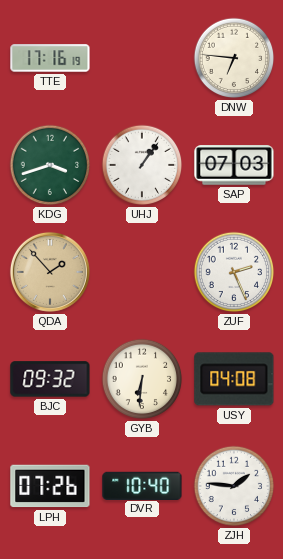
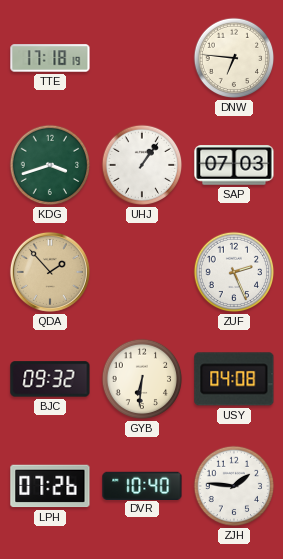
TTE: 17:16 -> 17:18
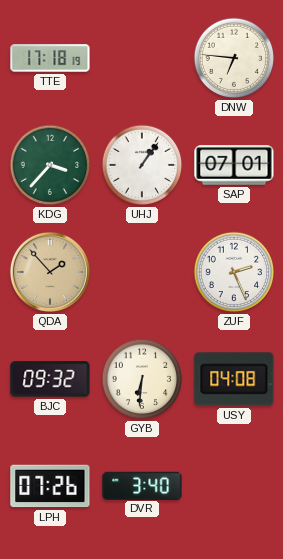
KDG: 3:42 -> 3:37
SAP: 07:03 -> 07:01
DVR: 10:40 -> 3:40
ZJH: 1:46 -> none
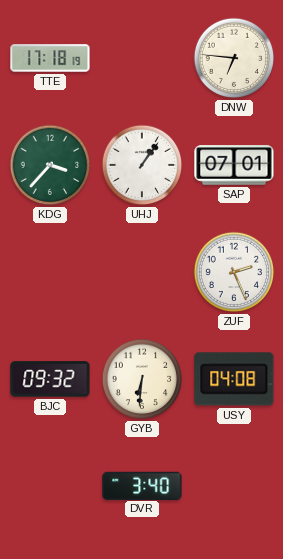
QDA: 1:53 -> none
LPH: 07:26 -> none
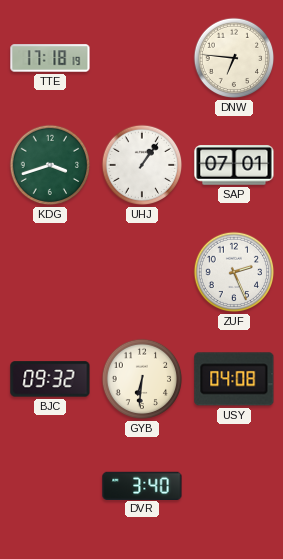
KDG: 3:37 -> 3:42
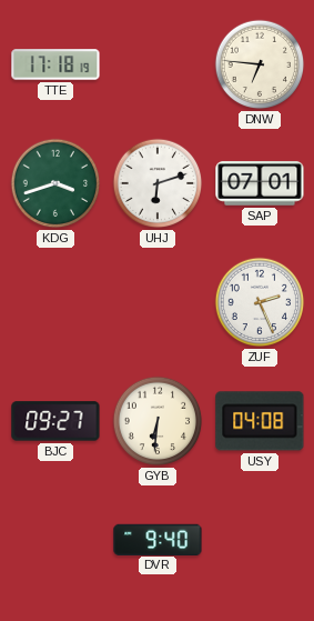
UHJ: 1:06 -> 6:12
BJC: 09:32 -> 09:27
DVR: 3:40 -> 9:40
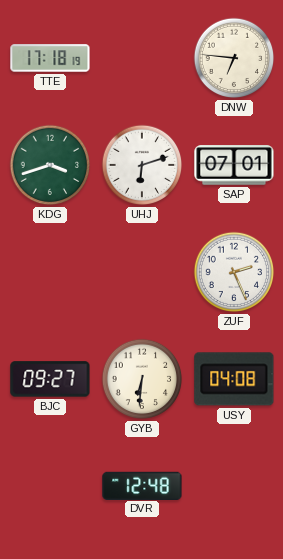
DVR: 9:40 -> 12:48
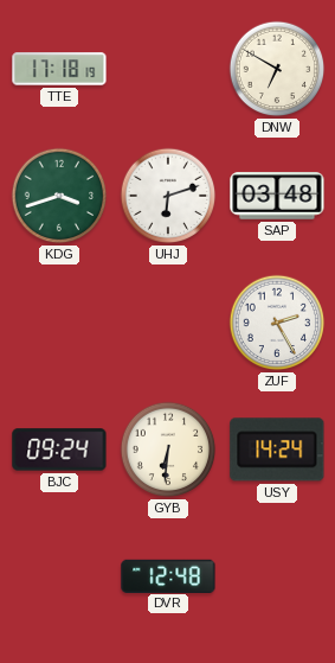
DNW: 6:46 -> 6:50
SAP: 07:01 -> 03:48
ZUF: 2:26 -> 2:25
BJC: 09:27 -> 09:24
USY: 04:08 -> 14:24
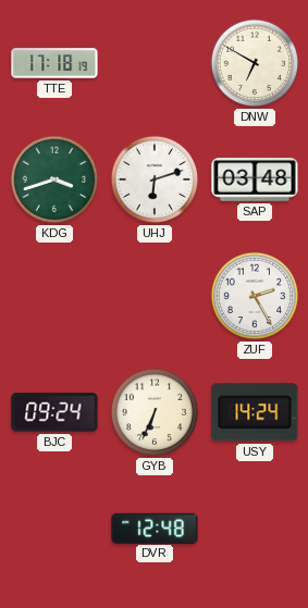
GYB: 6:31 -> 6:34
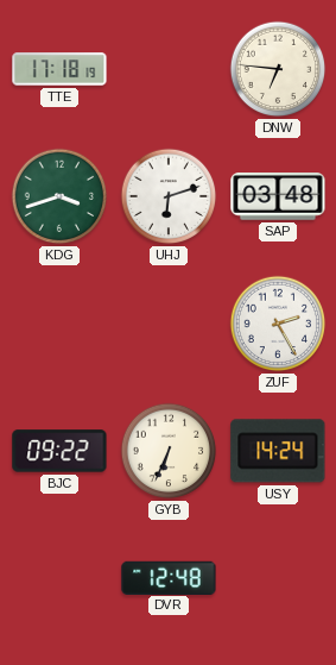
DNW: 6:50 -> 6:46
BJC: 09:24 -> 09:22
